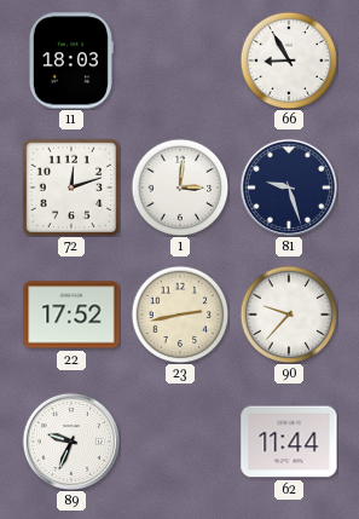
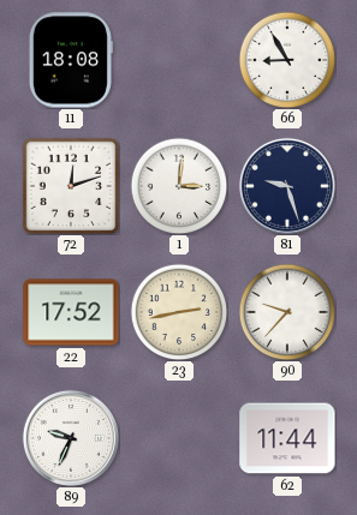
11: 18:03 -> 18:08
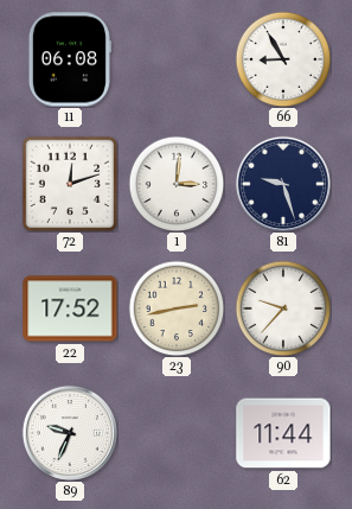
11: 18:08 -> 06:08
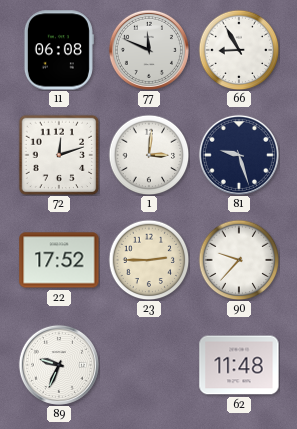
77: none -> 11:49
23: 2:43 -> 2:45
62: 11:44 -> 11:48
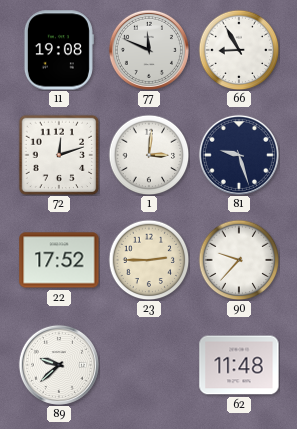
11: 06:08 -> 19:08
89: 9:34 -> 9:38
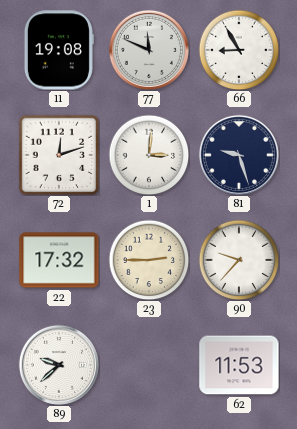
22: 17:52 -> 17:32
62: 11:48 -> 11:53
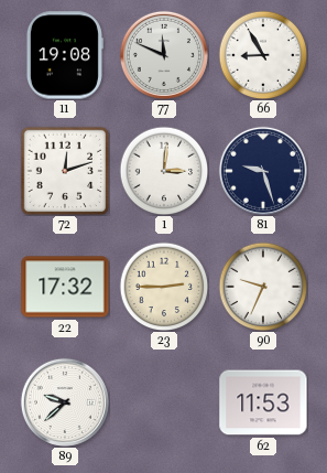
90: 9:37 -> 9:34
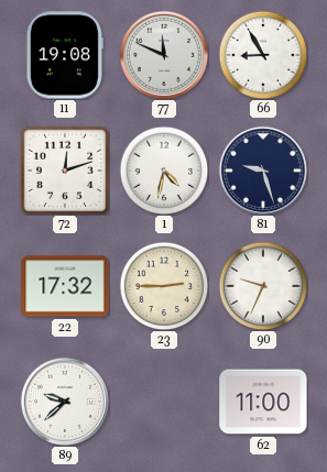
1: 3:01 -> 4:32
62: 11:53 -> 11:00
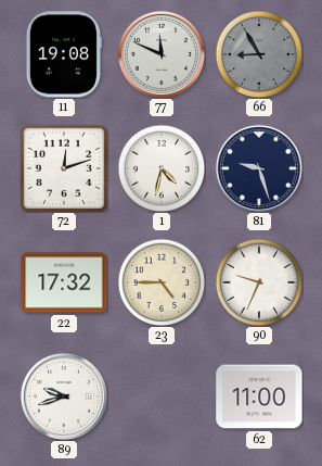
66 dial: white -> grey
23: 2:45 -> 4:45
89: 9:38 -> 9:42
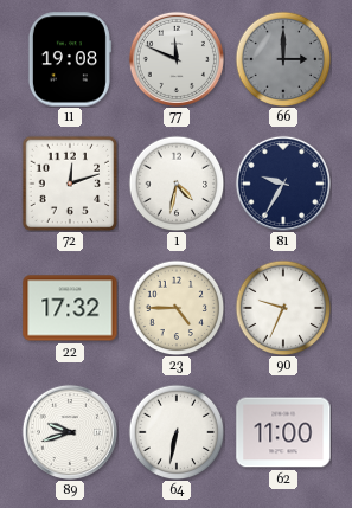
66: 8:55 -> 3:00
81: 9:27 -> 9:35
64: none -> 6:32
